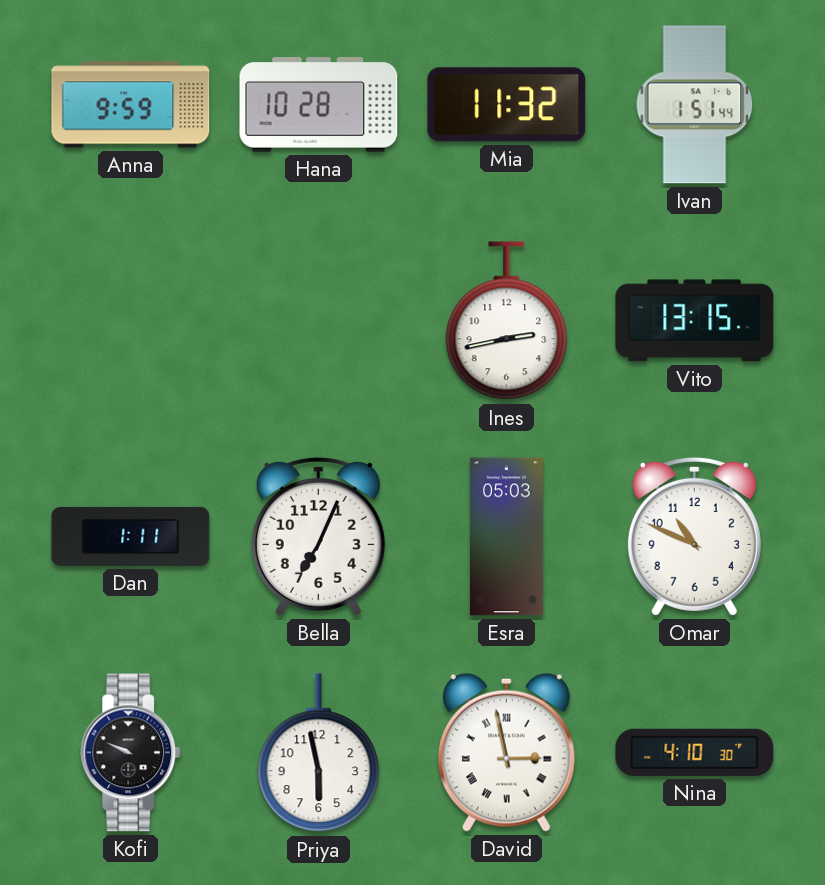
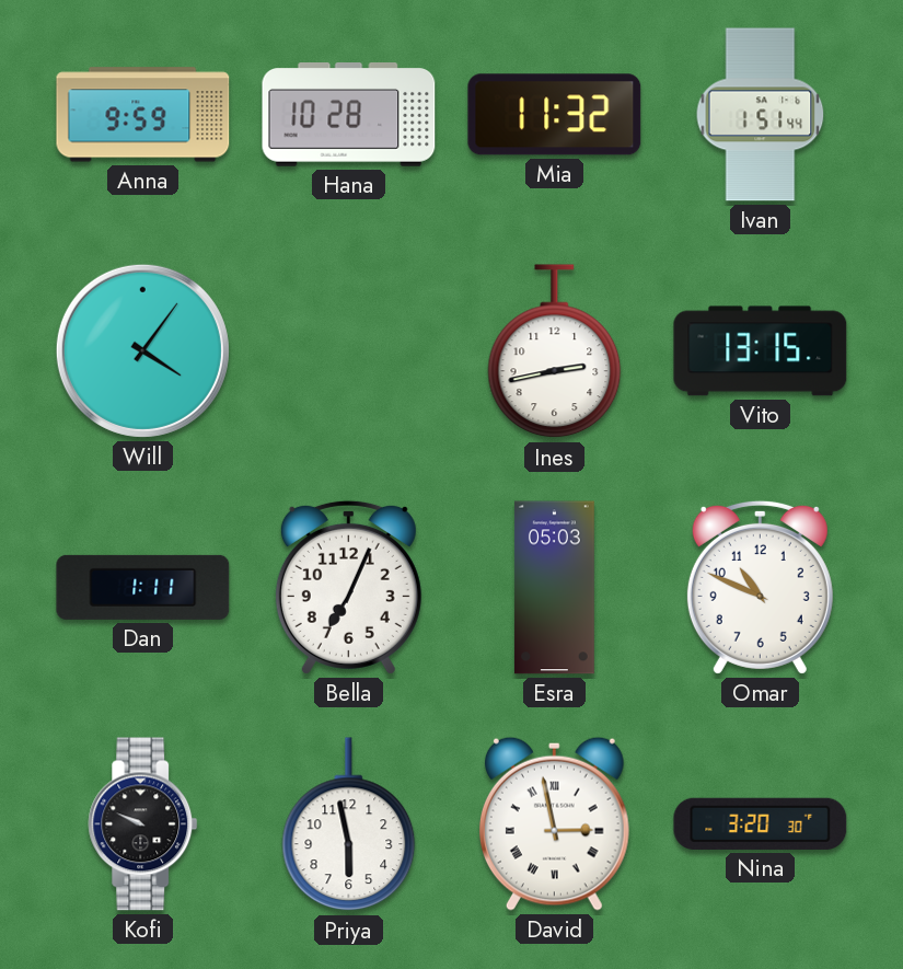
Will: none -> 4:06
Nina: 4:10 -> 3:20
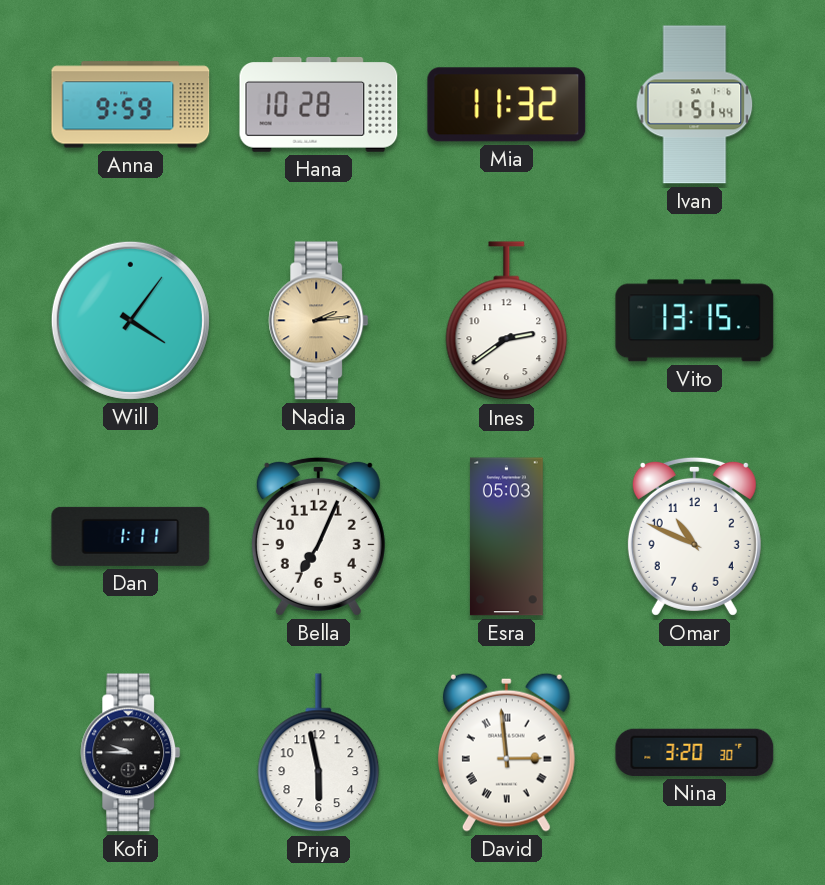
Nadia: none -> 2:14
Ines: 2:43 -> 2:39
Kofi: 9:49 -> 9:45
David: 2:58 -> 2:59
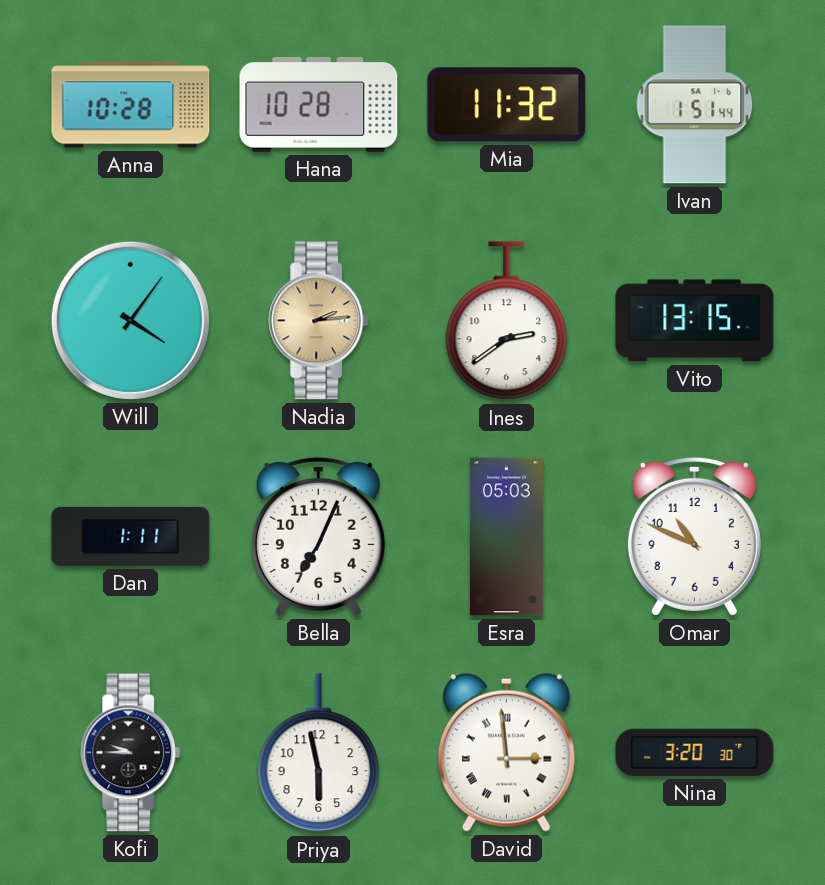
Anna: 9:59 -> 10:28
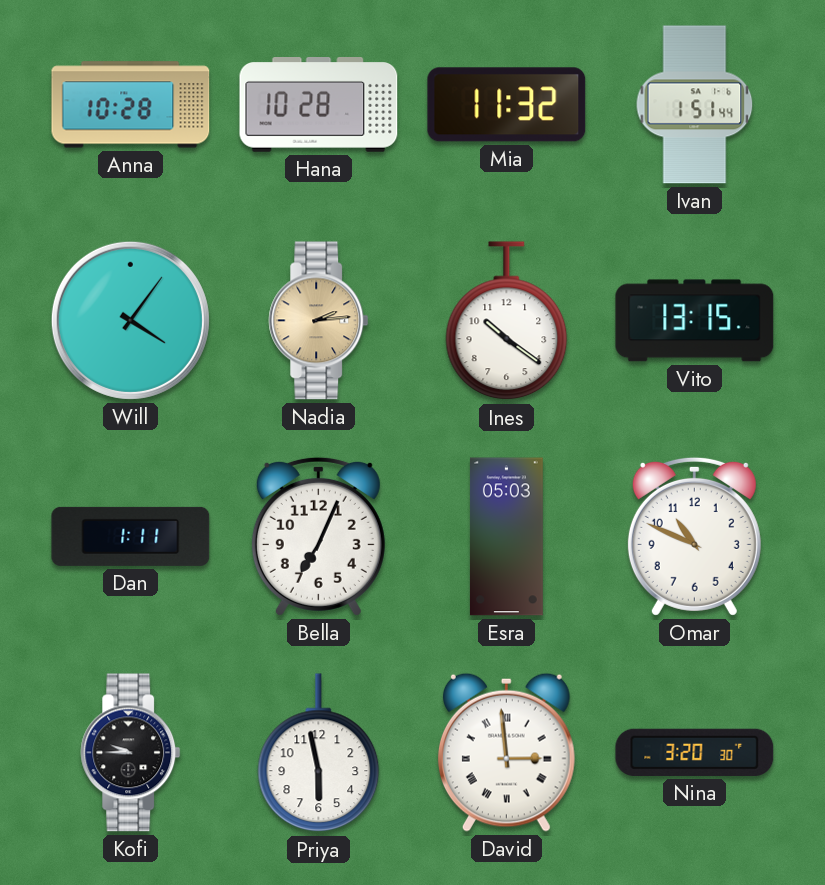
Ines: 2:39 -> 10:21
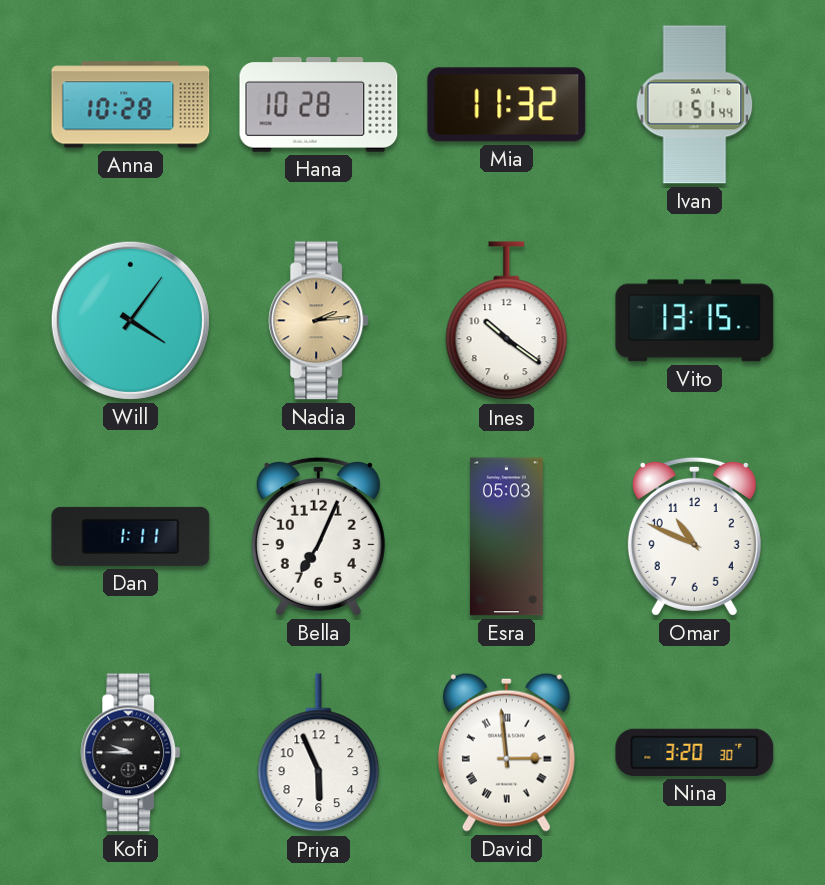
Priya: 5:58 -> 5:56
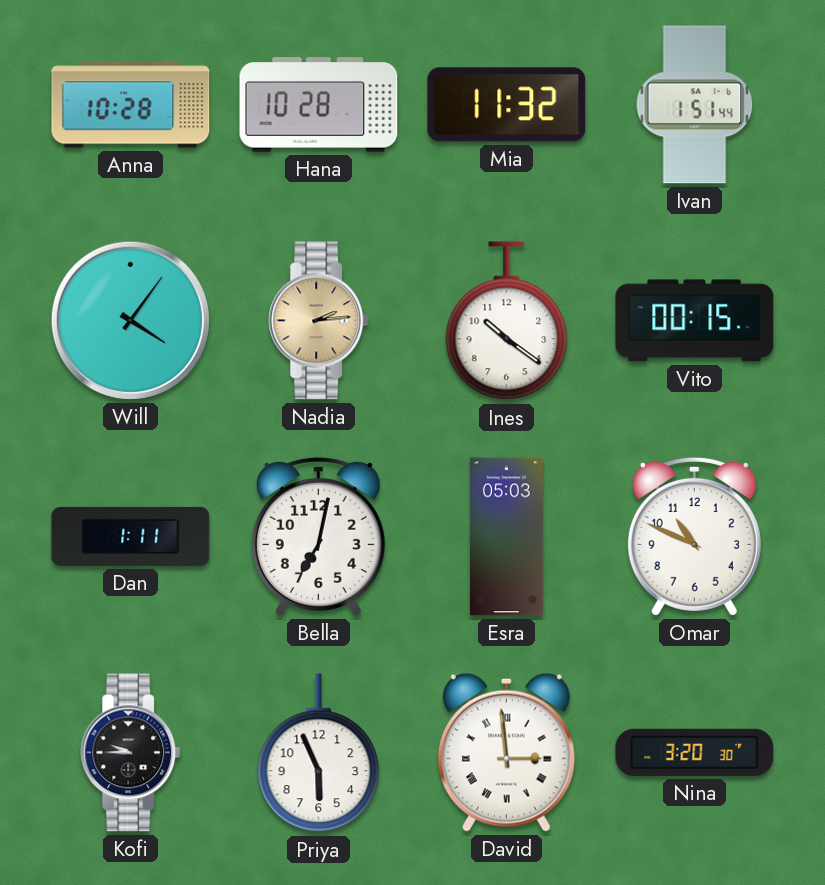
Vito: 13:15 -> 00:15
Bella: 7:04 -> 7:02
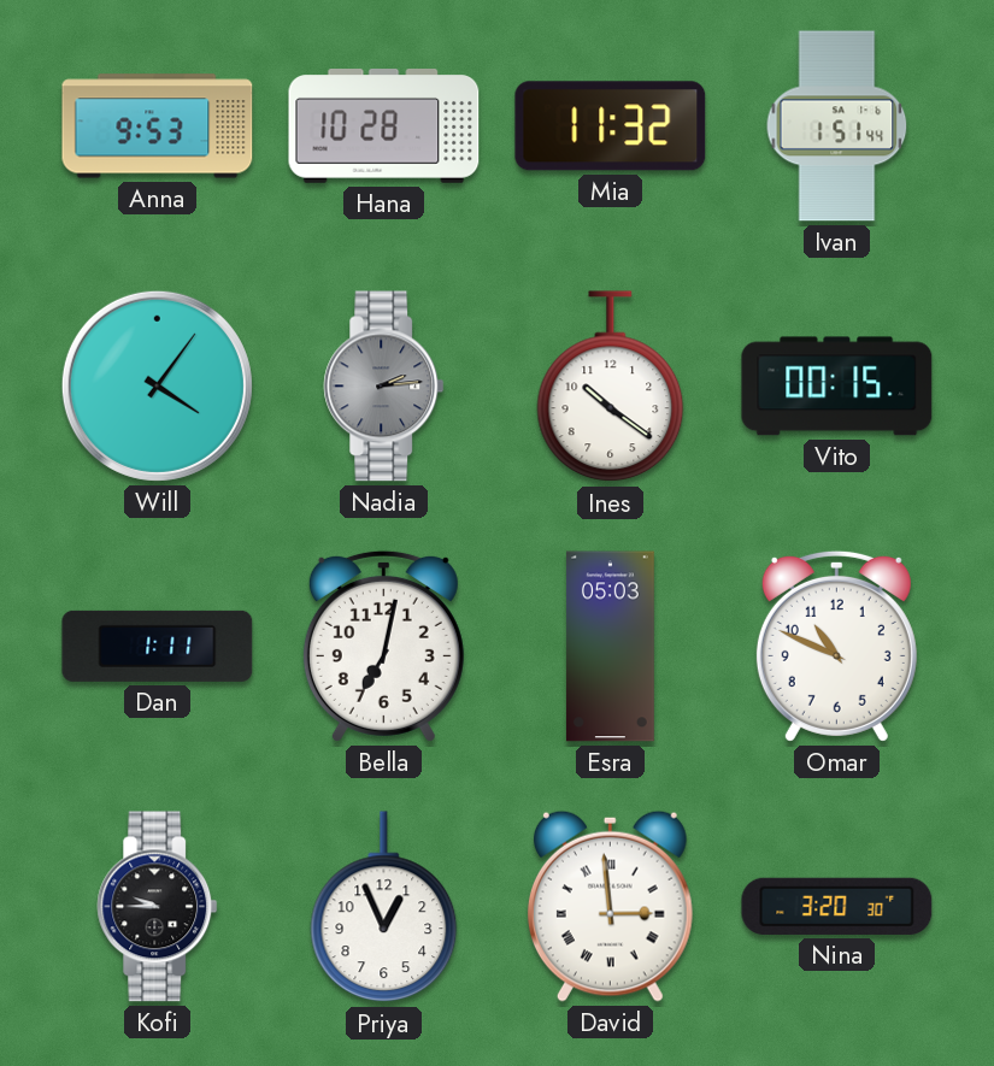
Anna: 10:28 -> 9:53
Nadia dial: champagne -> grey
Priya: 5:56 -> 12:56
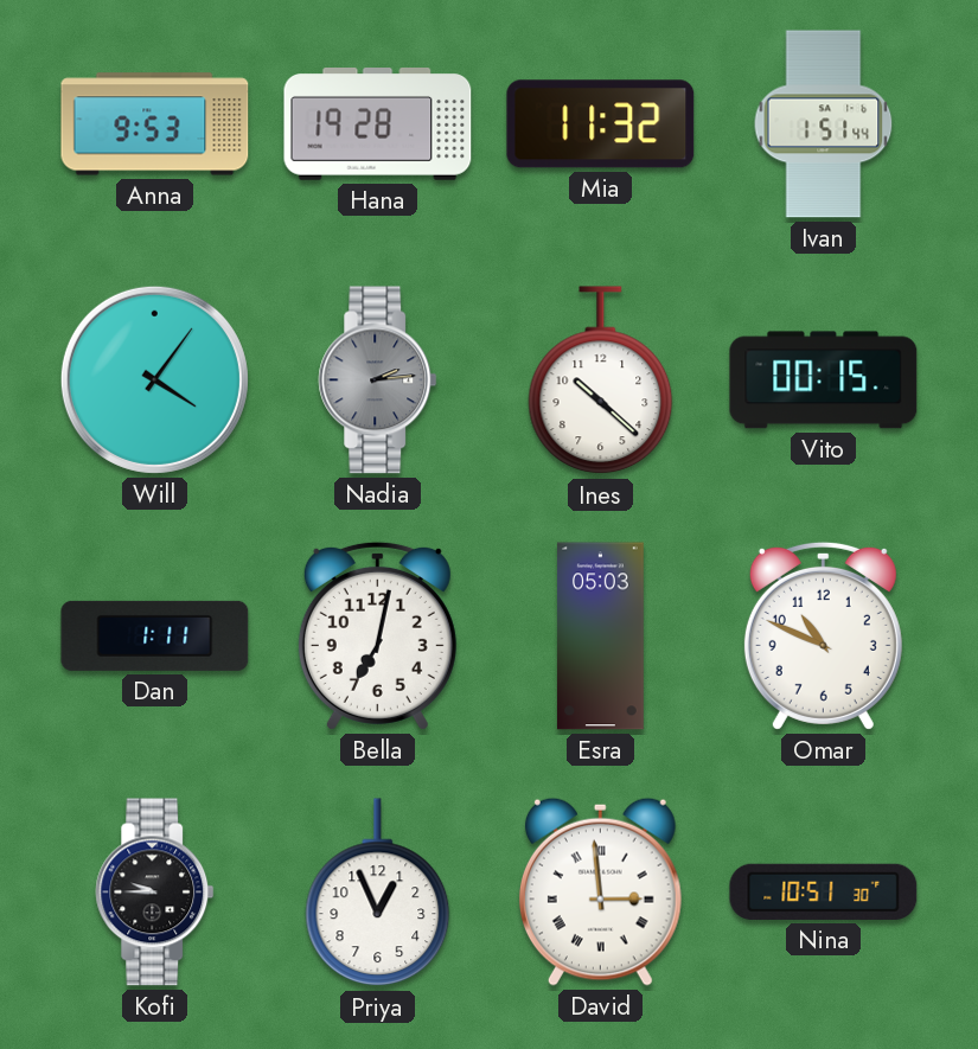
Hana: 10:28 -> 19:28
Ines: 10:21 -> 10:22
Nina: 3:20 -> 10:51
